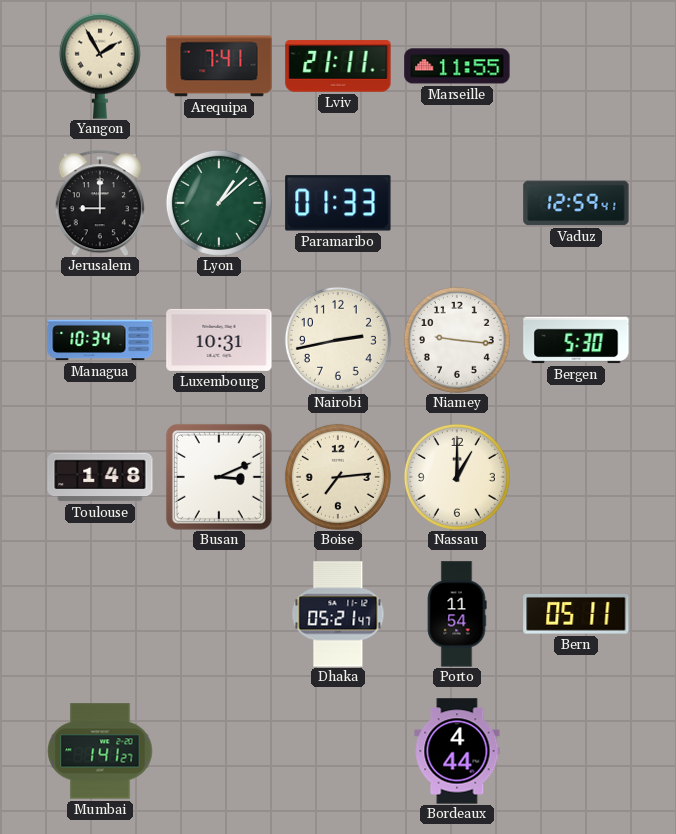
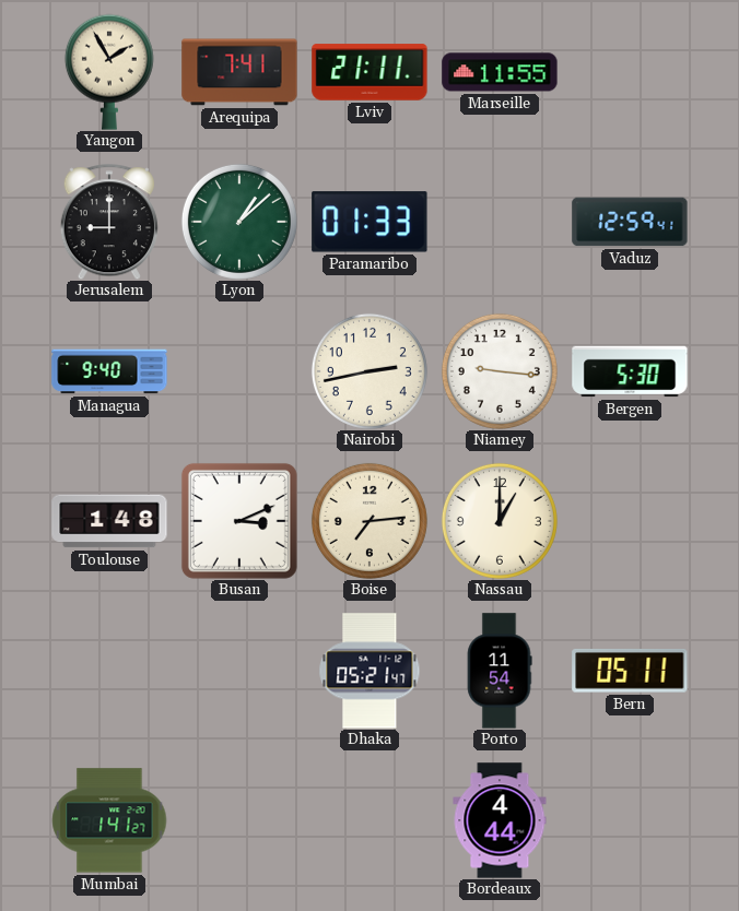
Managua: 10:34 -> 9:40
Luxembourg: 10:31 -> none
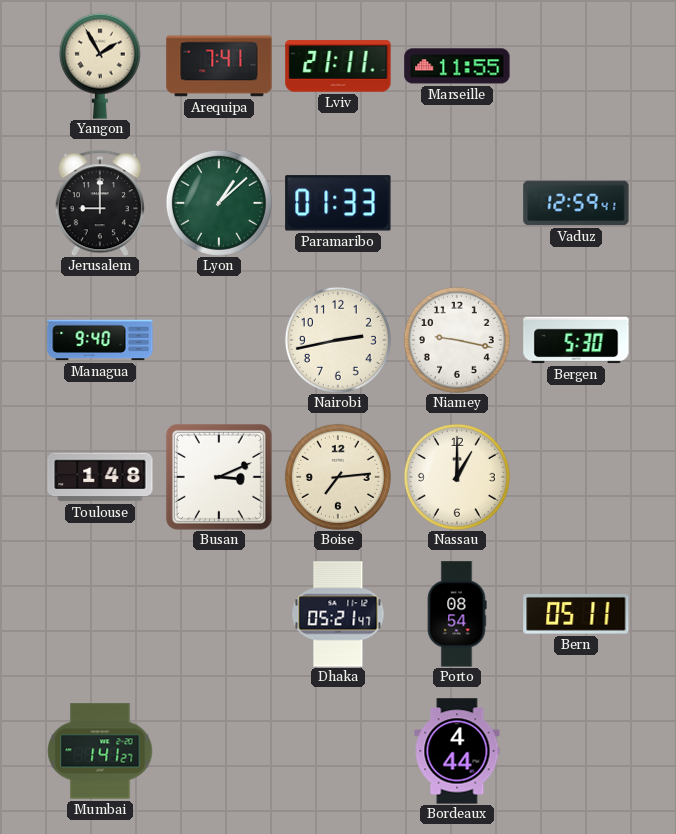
Niamey: 9:16 -> 9:17
Porto: 11:54 -> 08:54
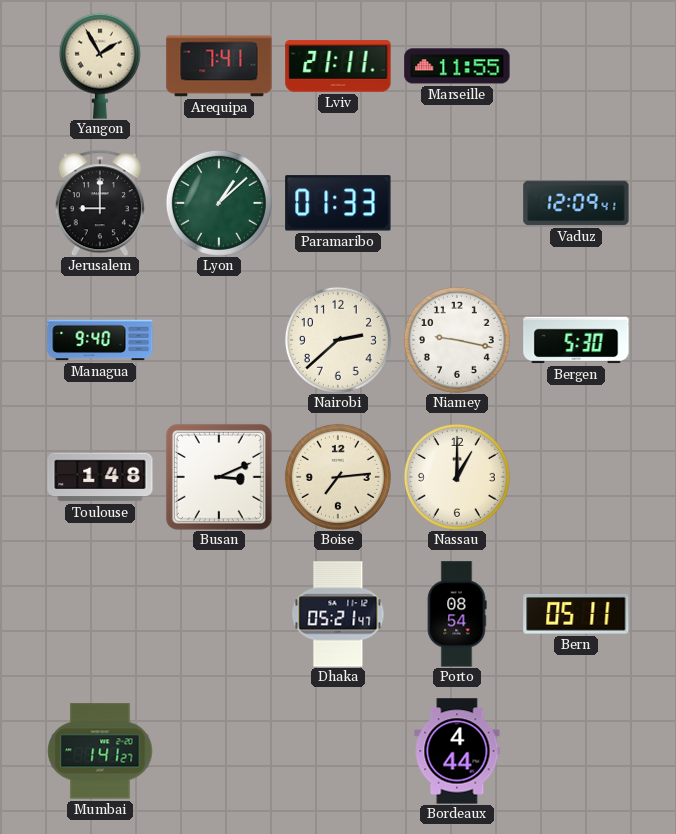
Vaduz: 12:59 -> 12:09
Nairobi: 2:43 -> 2:38
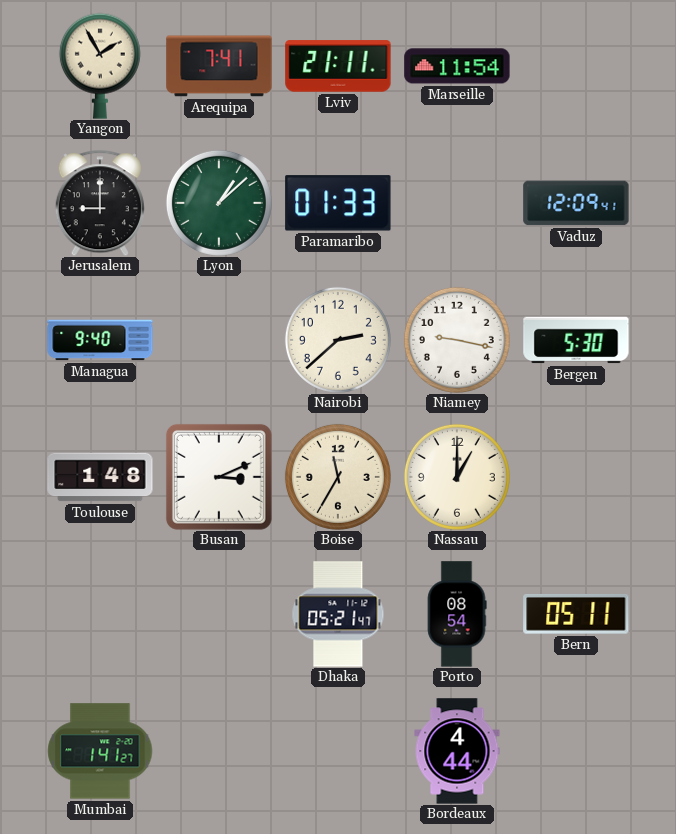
Marseille: 11:55 -> 11:54
Boise: 7:14 -> 11:35
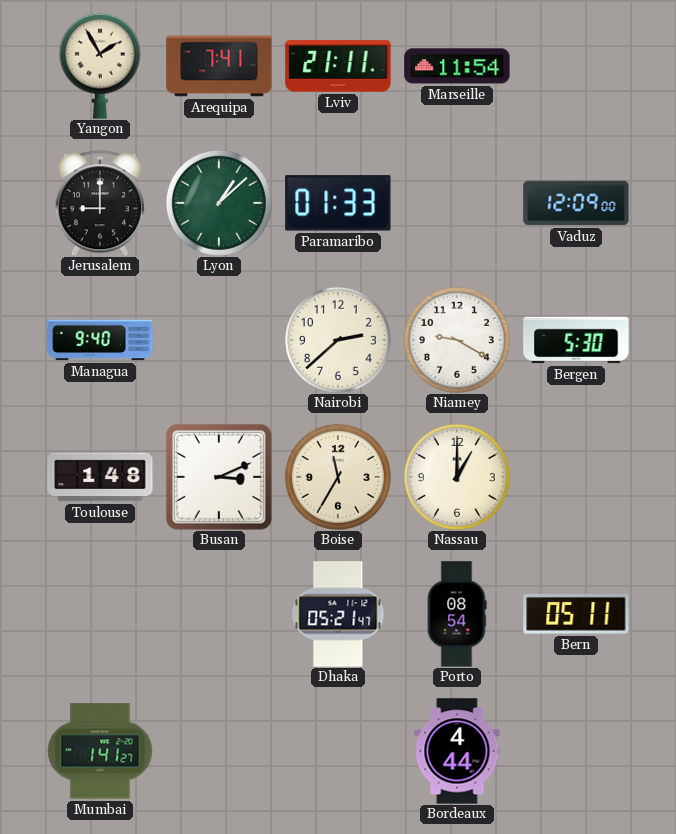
Vaduz: 12:09:41 -> 12:09:00
Niamey: 9:17 -> 9:20
